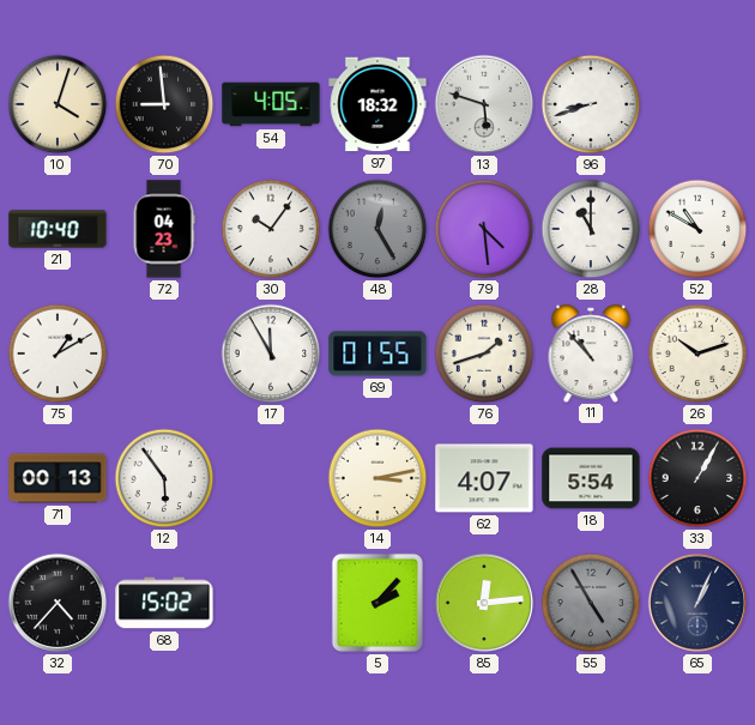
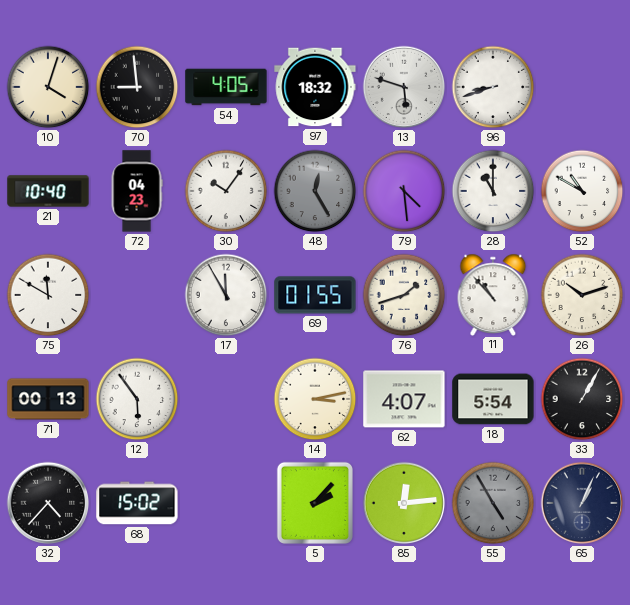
75: 1:10 -> 11:50
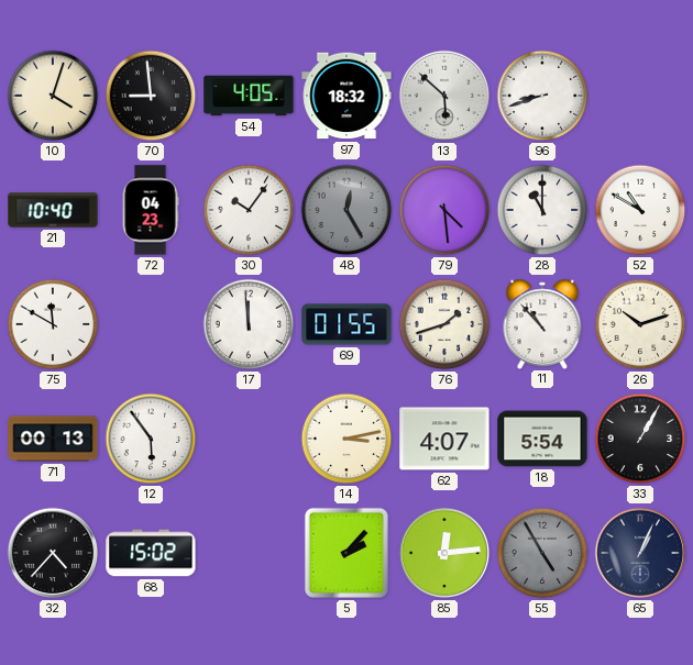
13: 5:48 -> 5:52
17: 11:55 -> 11:59
